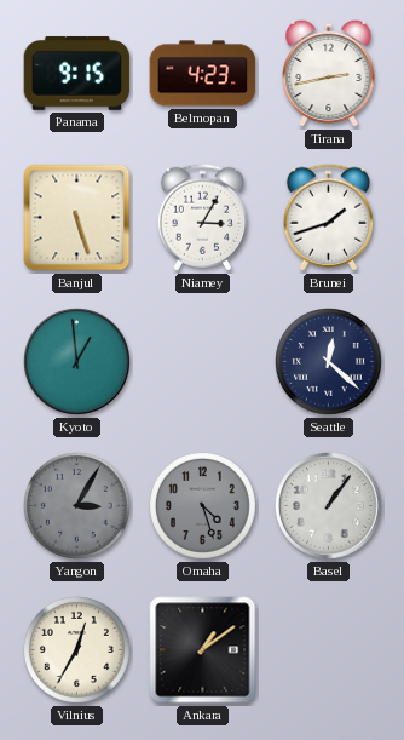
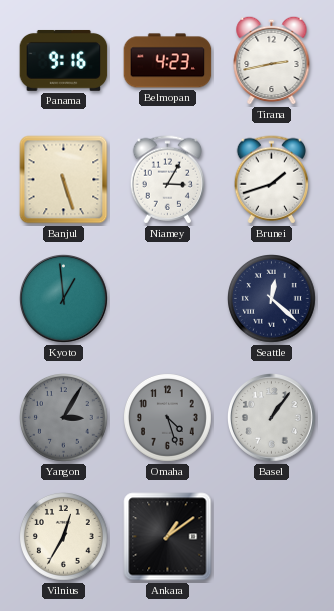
Panama: 9:15 -> 9:16
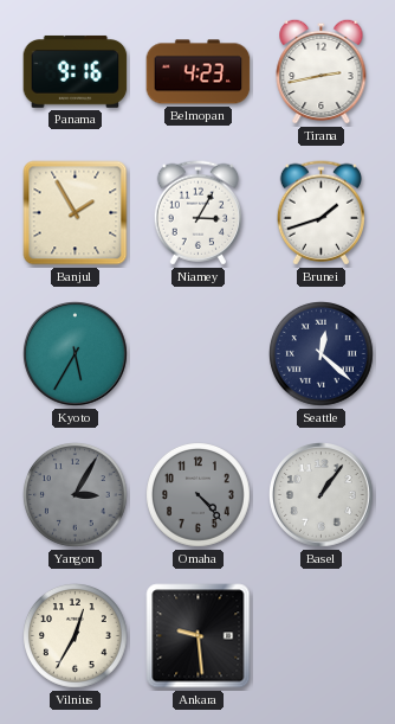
Banjul: 5:27 -> 1:55
Kyoto: 12:59 -> 5:35
Omaha: 4:27 -> 4:23
Ankara: 1:09 -> 9:29
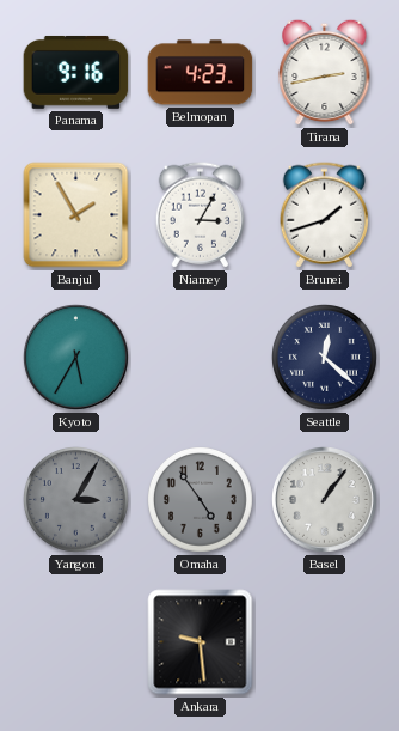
Omaha: 4:23 -> 4:54
Vilnius: 12:35 -> none
